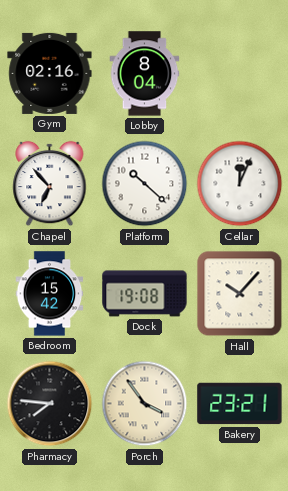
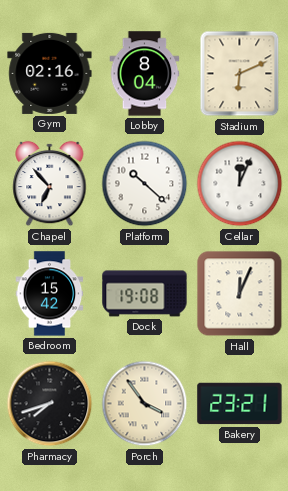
Stadium: none -> 6:11
Hall: 10:07 -> 12:04
Pharmacy: 7:46 -> 7:42
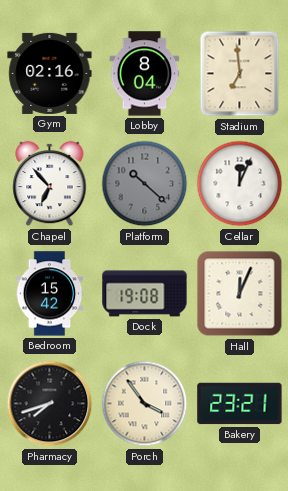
Stadium: 6:11 -> 6:59
Platform dial: white -> grey
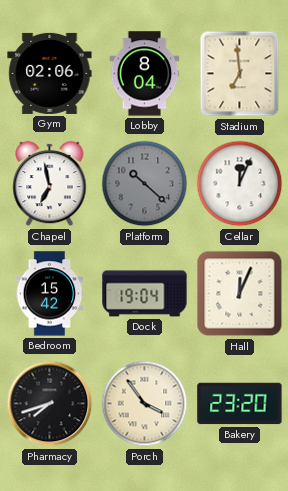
Gym: 02:16 -> 02:06
Chapel: 6:53 -> 6:58
Dock: 19:08 -> 19:04
Bakery: 23:21 -> 23:20
